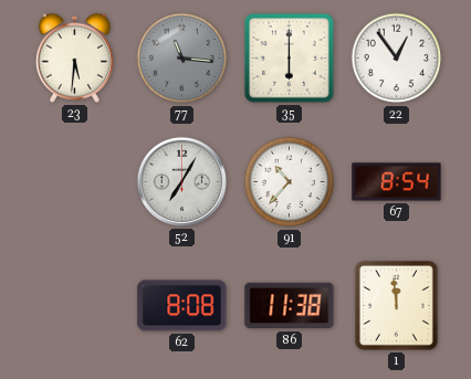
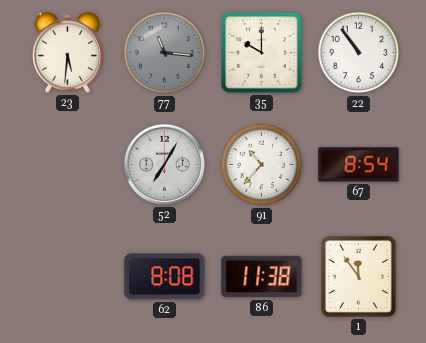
35: 6:00 -> 10:00
22: 12:54 -> 10:54
1: 11:59 -> 11:54
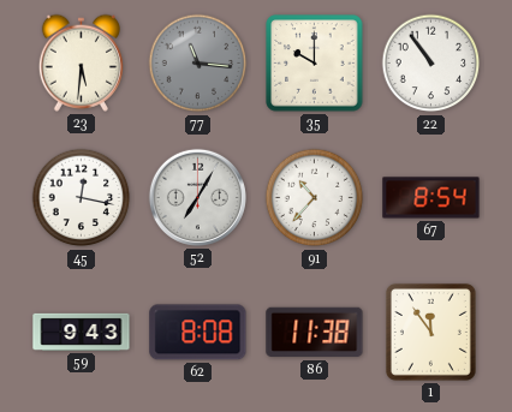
45: none -> 12:17
59: none -> 9:43
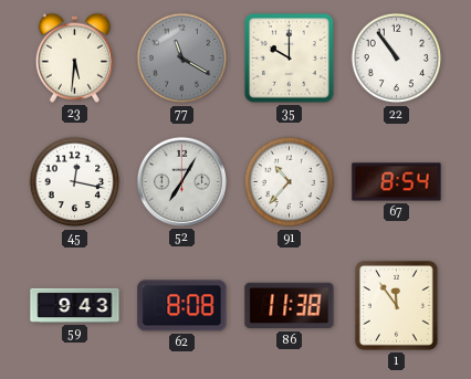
77: 11:16 -> 11:20
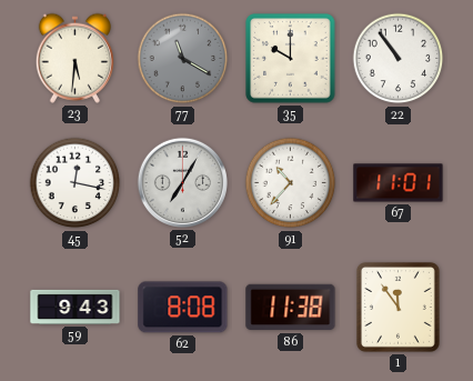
67: 8:54 -> 11:01
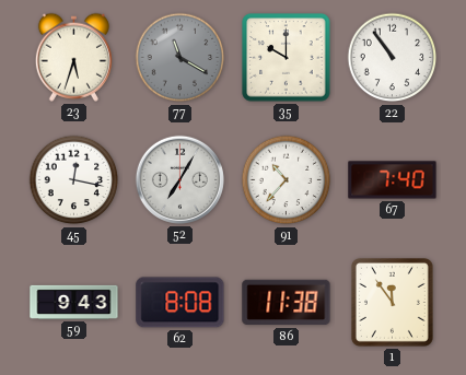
23: 5:31 -> 5:33
67: 11:01 -> 7:40
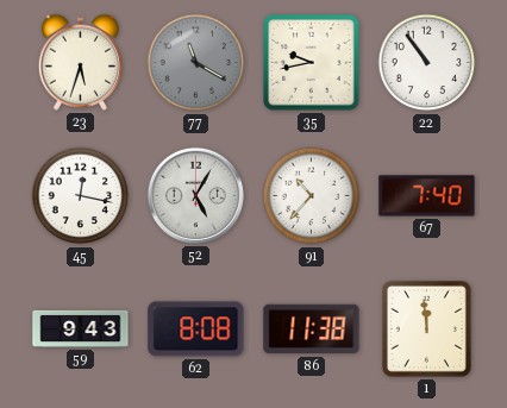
35: 10:00 -> 9:43
52: 7:05 -> 5:05
1: 11:54 -> 11:59
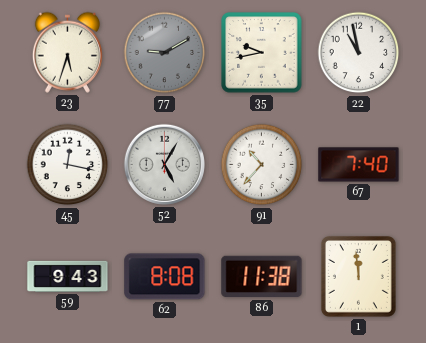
77: 11:20 -> 9:10
22: 10:54 -> 10:58
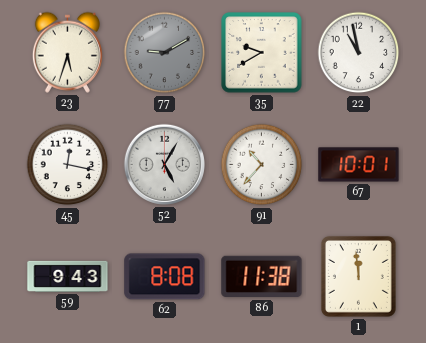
35: 9:43 -> 9:40
67: 7:40 -> 10:01
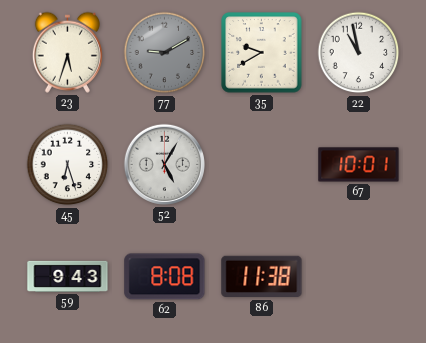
45: 12:17 -> 6:27
91: 10:37 -> none
1: 11:59 -> none
